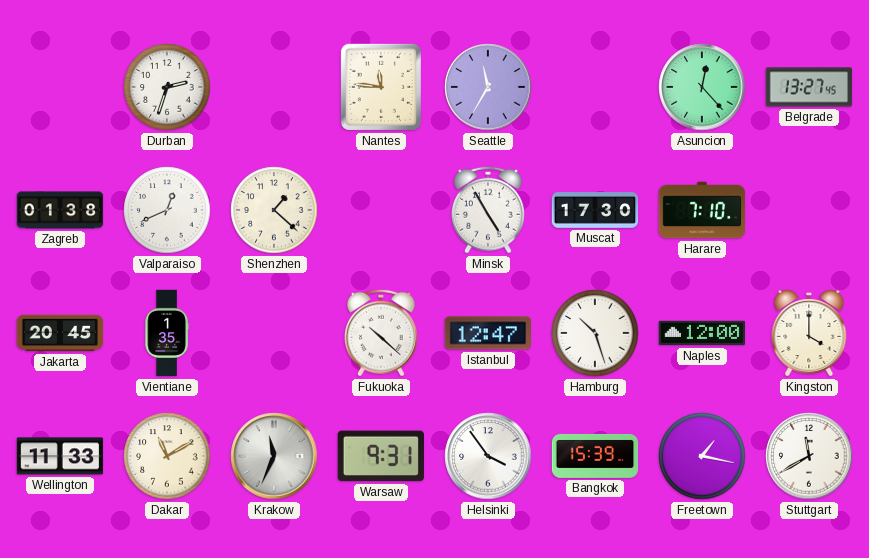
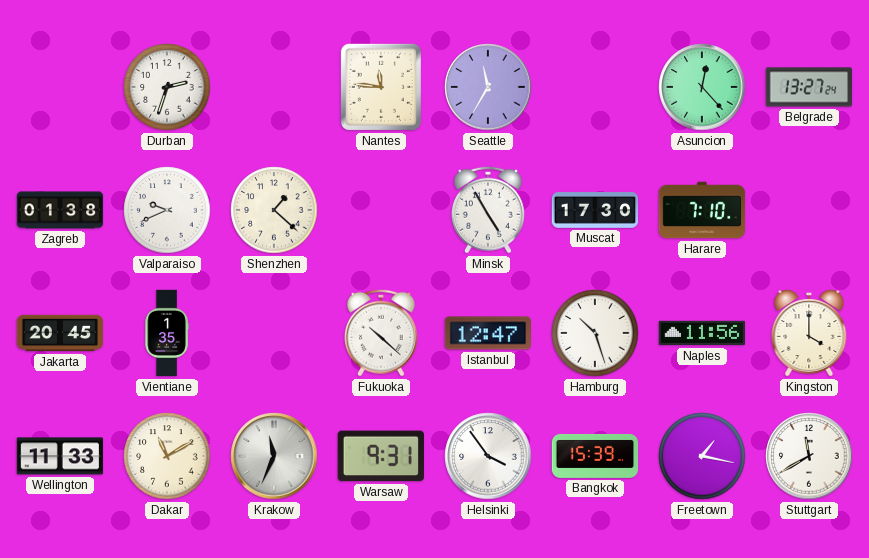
Belgrade: 13:27:45 -> 13:27:24
Valparaiso: 12:41 -> 9:41
Naples: 12:00 -> 11:56
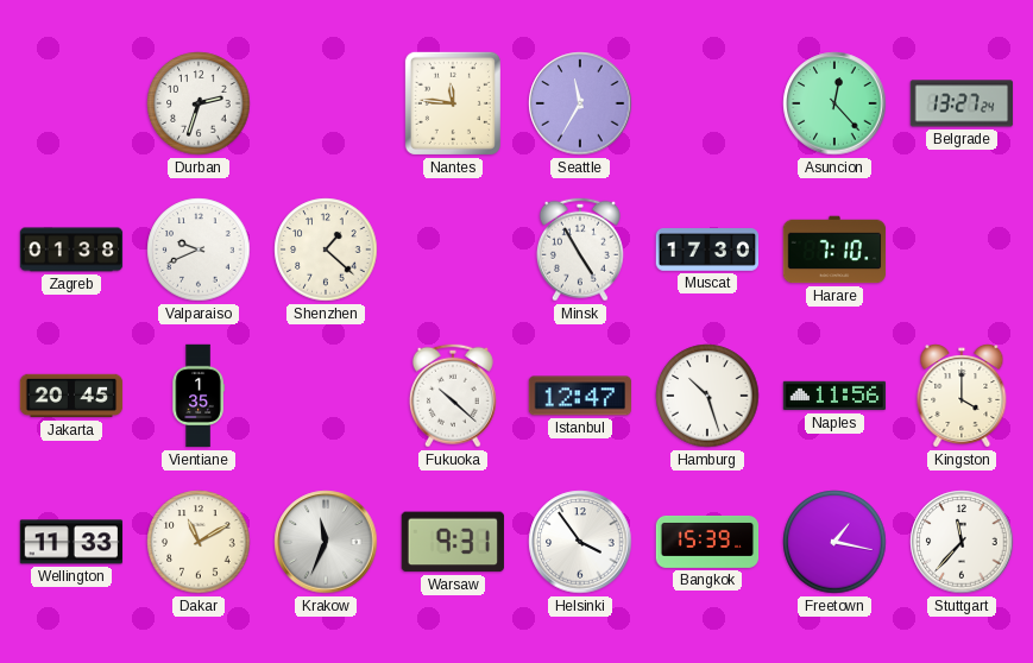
Stuttgart: 11:40 -> 11:37
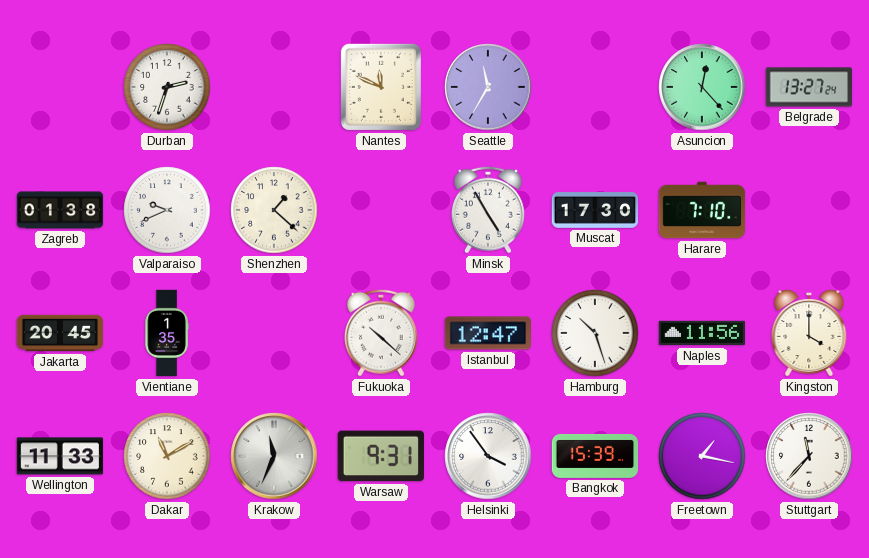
Nantes: 11:46 -> 11:49
